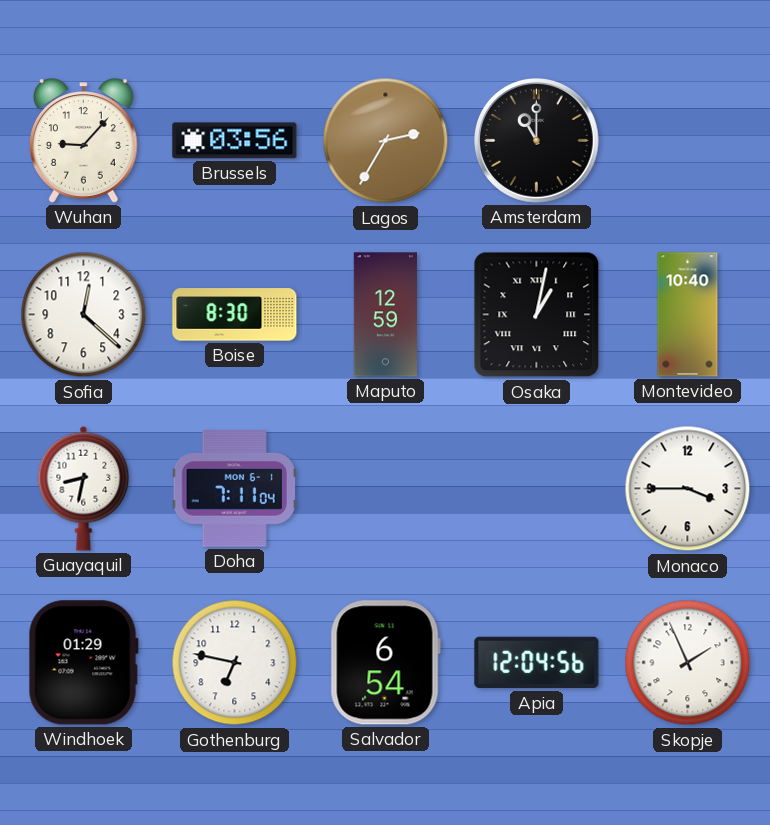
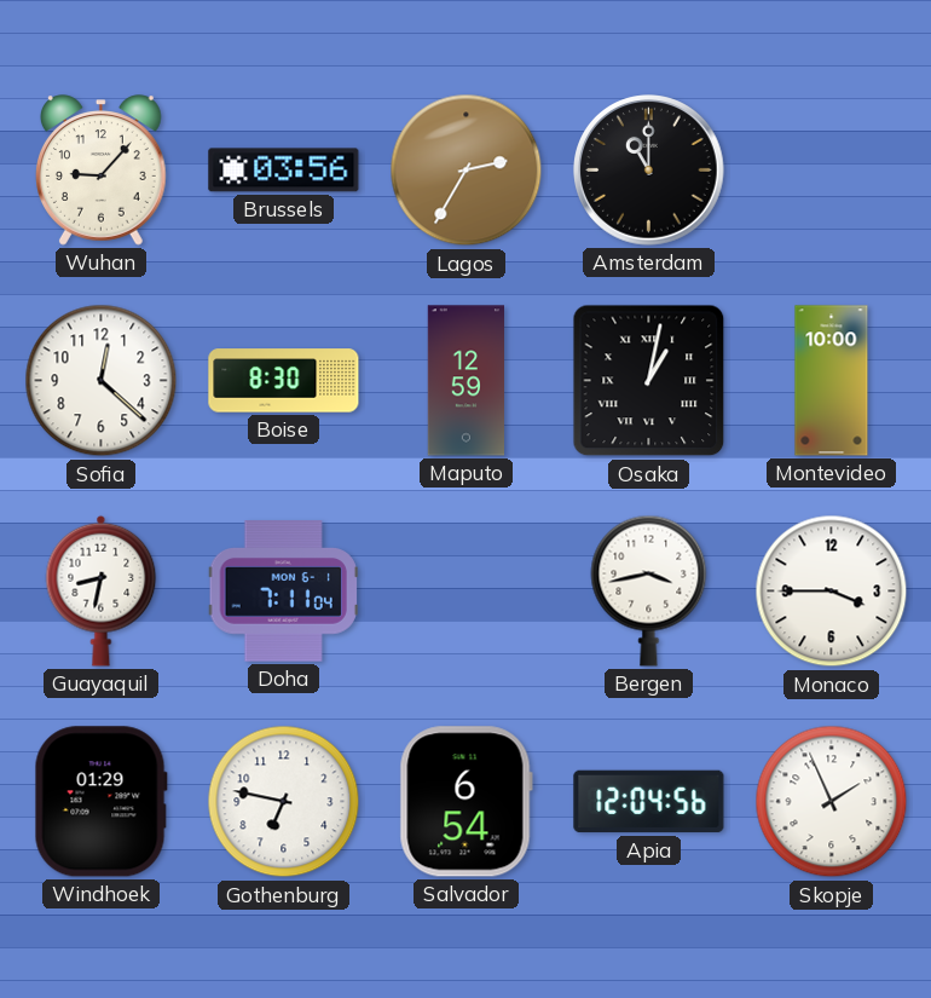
Montevideo: 10:40 -> 10:00
Bergen: none -> 3:43
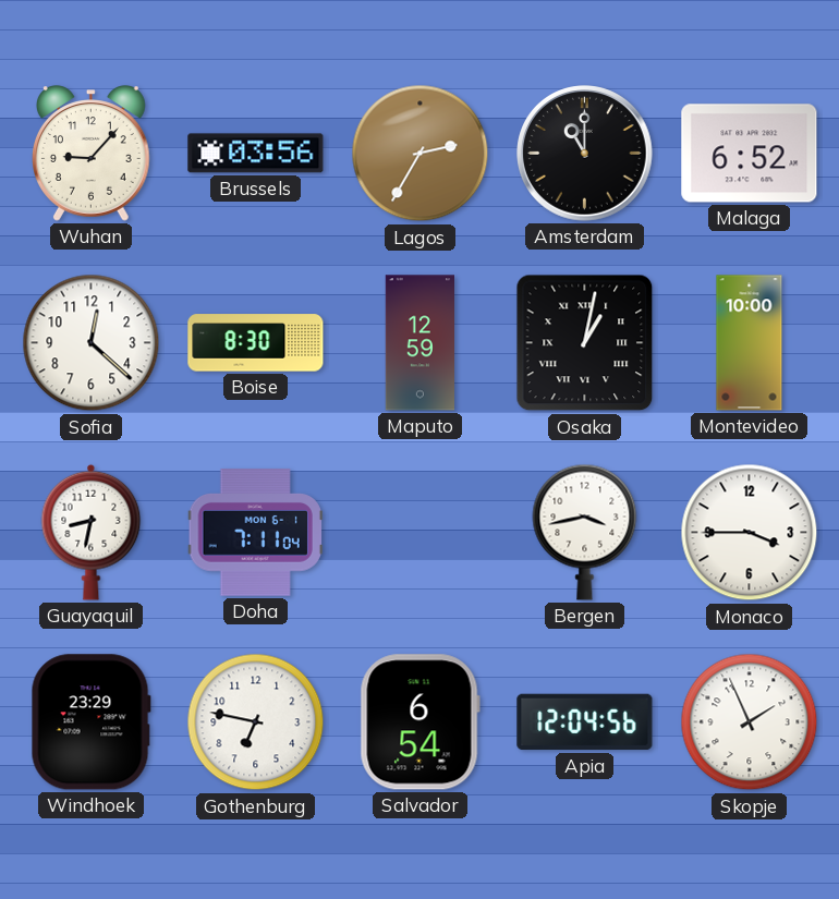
Malaga: none -> 6:52
Windhoek: 01:29 -> 23:29
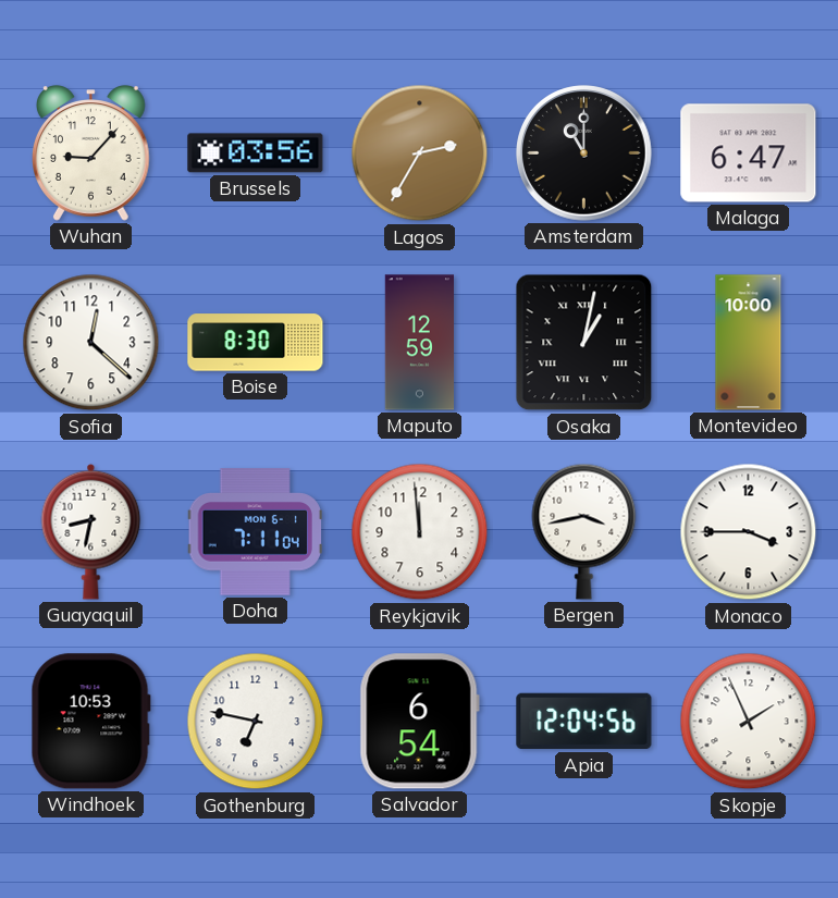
Malaga: 6:52 -> 6:47
Reykjavik: none -> 11:59
Windhoek: 23:29 -> 10:53
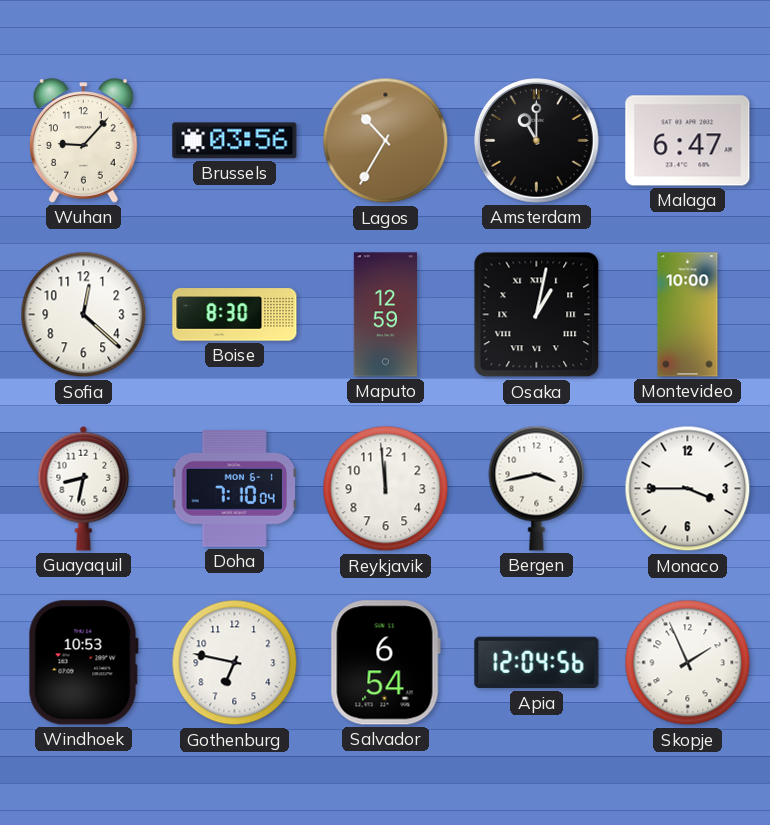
Lagos: 2:35 -> 10:35
Doha: 7:11 -> 7:10
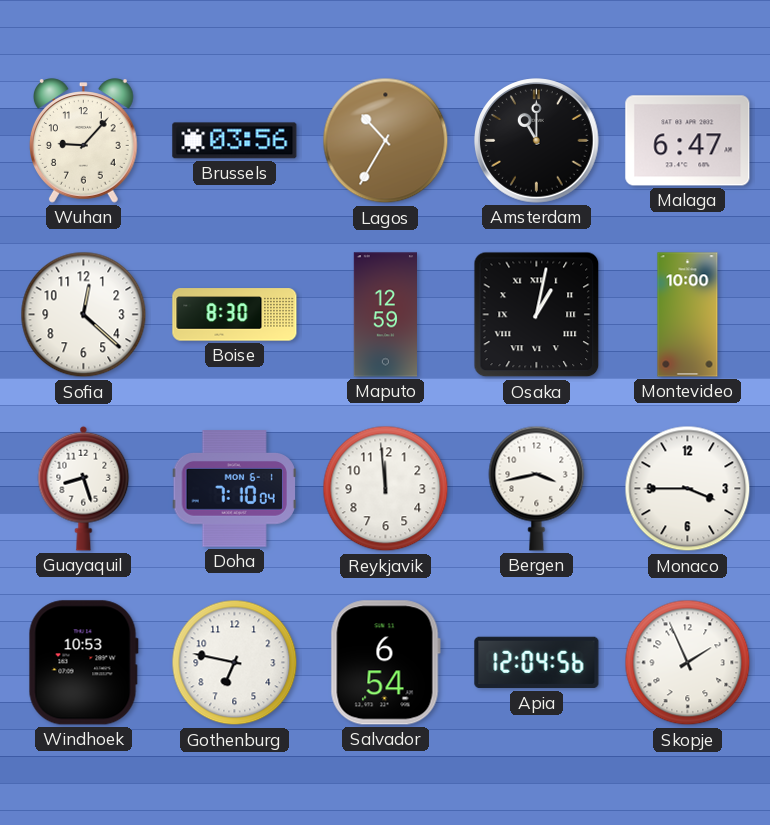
Guayaquil: 8:32 -> 8:27
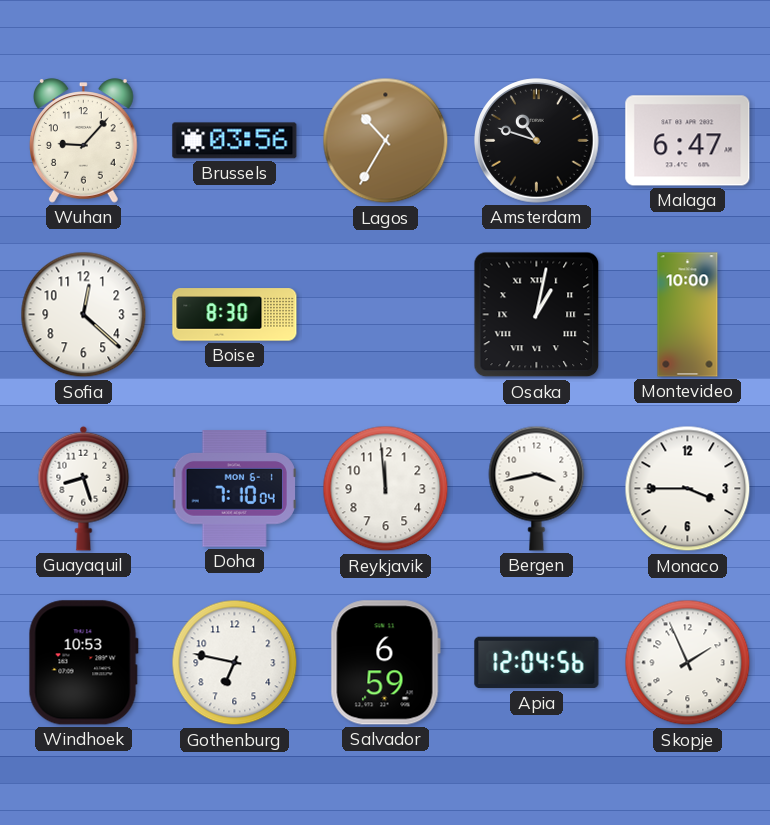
Amsterdam: 11:00 -> 10:48
Maputo: 12:59 -> none
Salvador: 6:54 -> 6:59
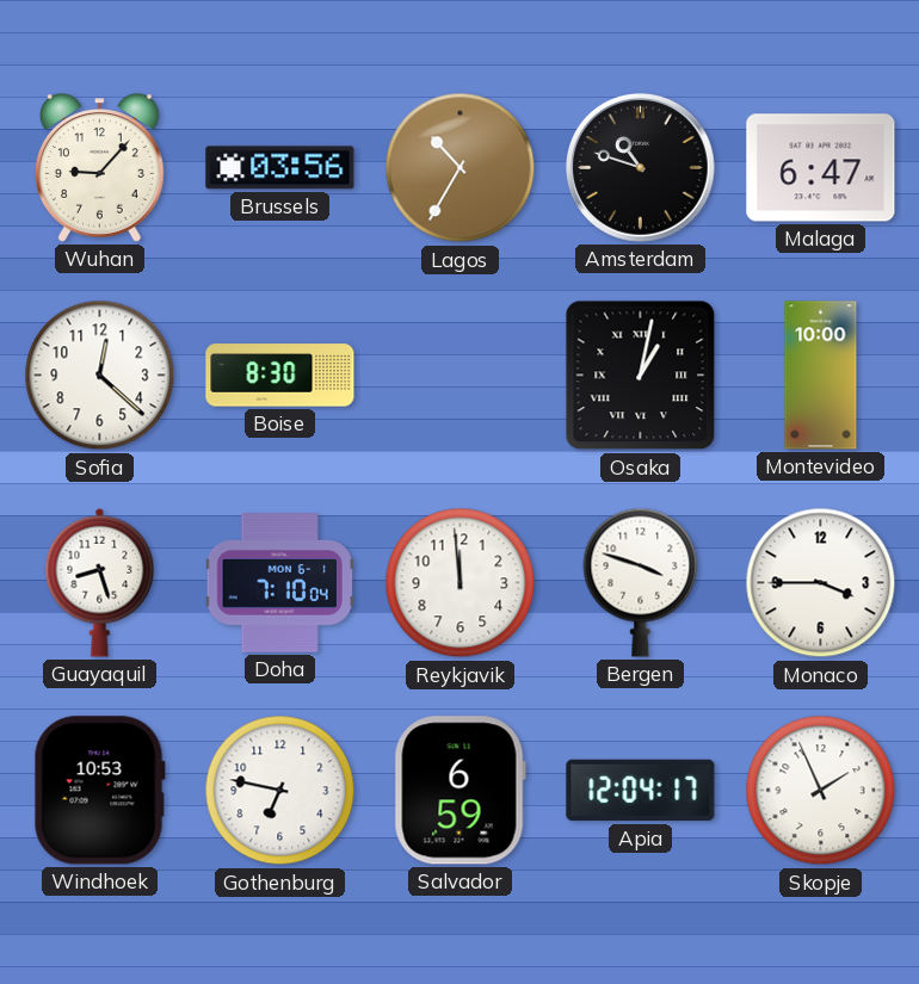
Bergen: 3:43 -> 3:48
Apia: 12:04:56 -> 12:04:17
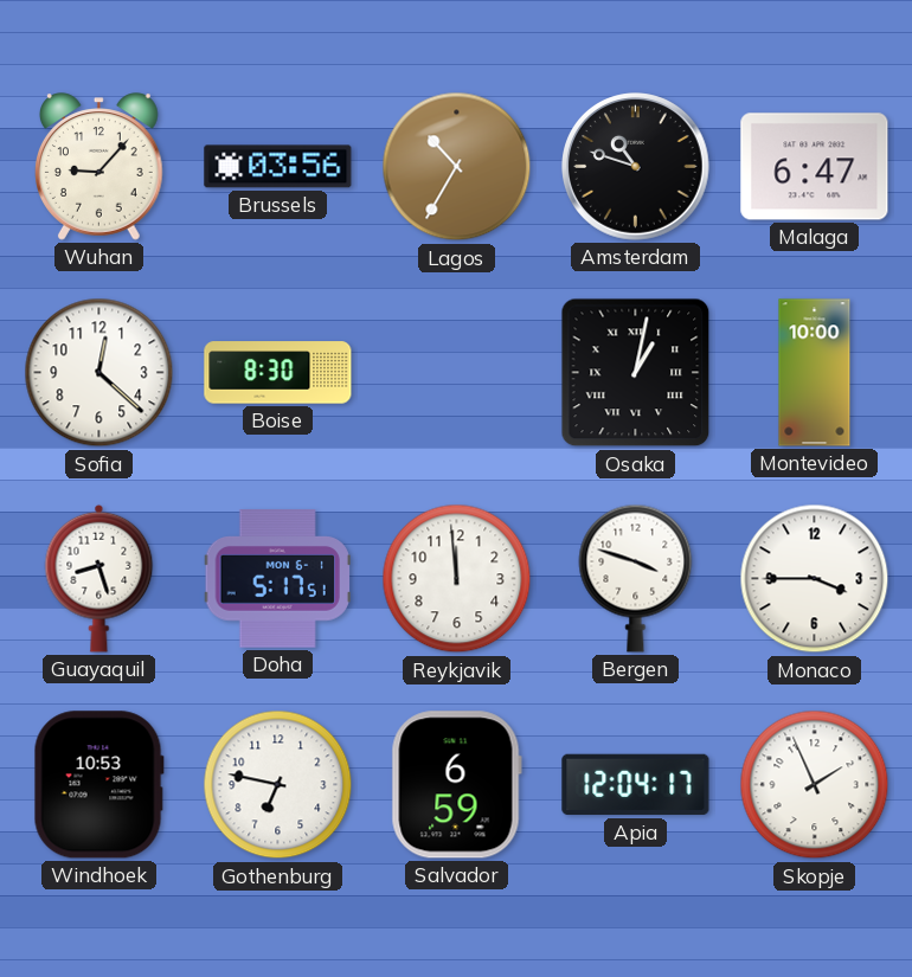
Doha: 7:10 -> 5:17
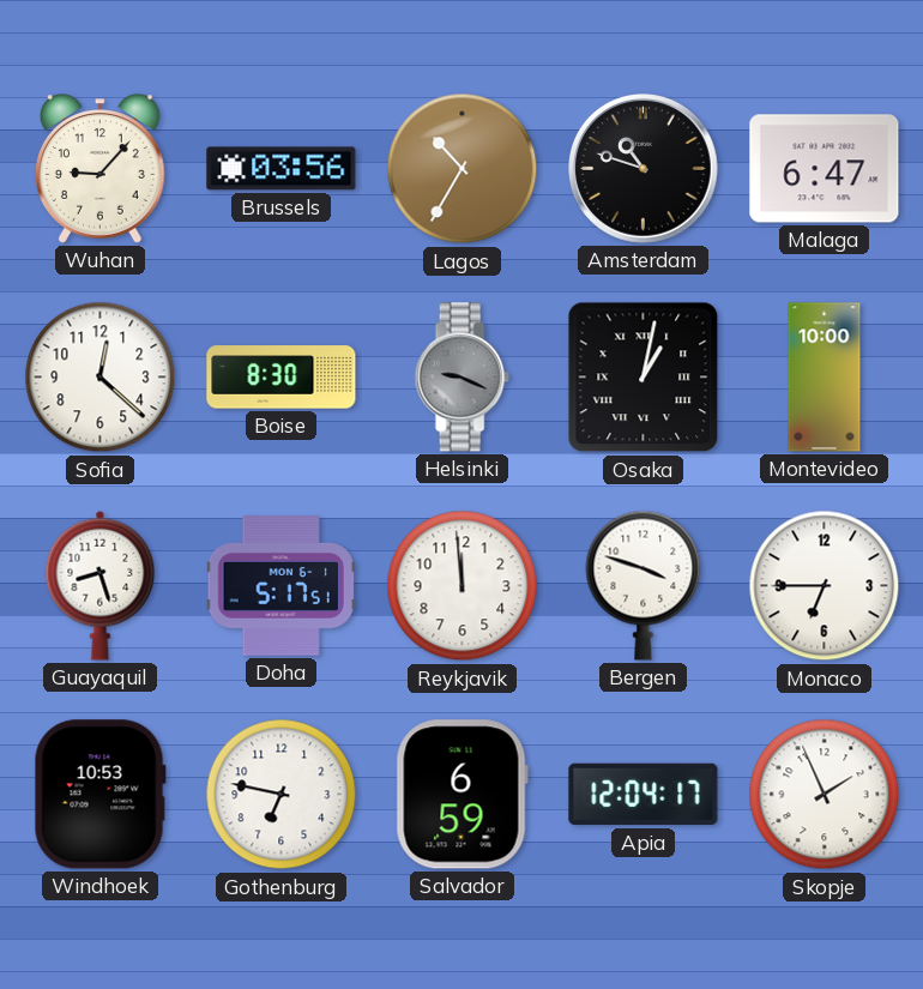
Helsinki: none -> 9:19
Monaco: 3:45 -> 6:45
